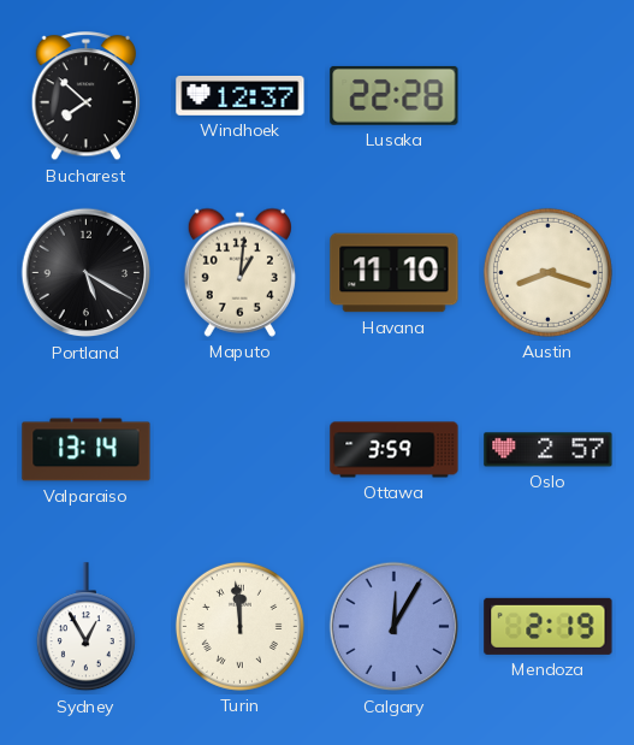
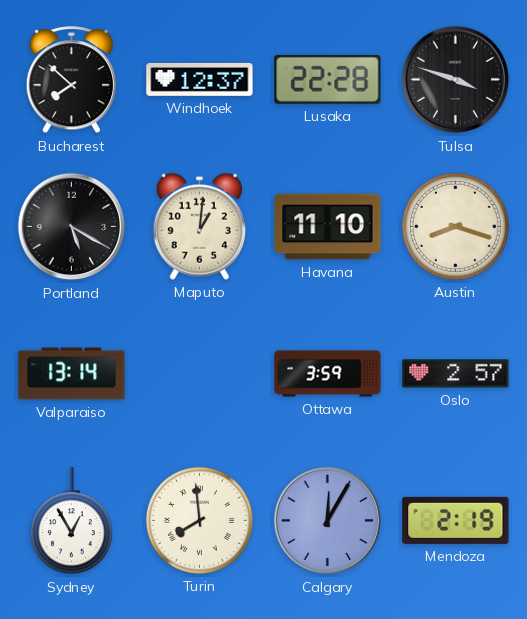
Tulsa: none -> 3:48
Turin: 11:59 -> 7:59
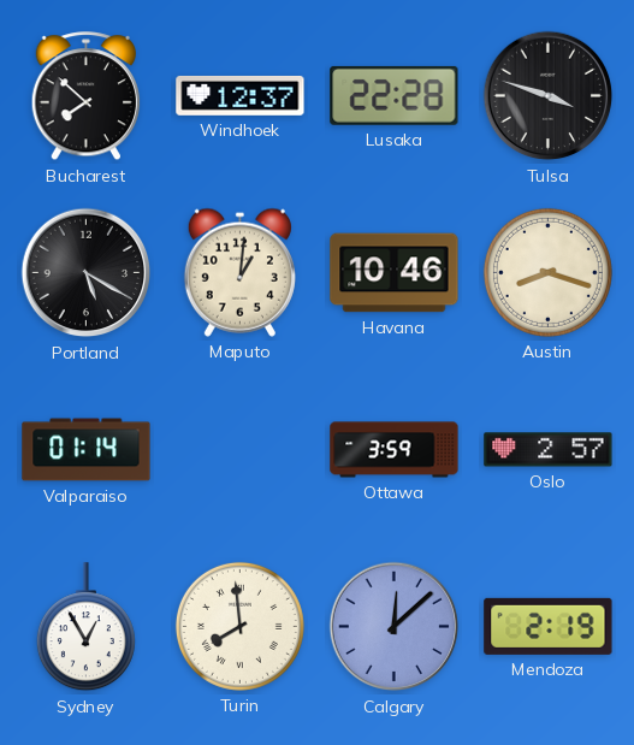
Havana: 11:10 -> 10:46
Valparaiso: 13:14 -> 01:14
Calgary: 12:05 -> 12:08
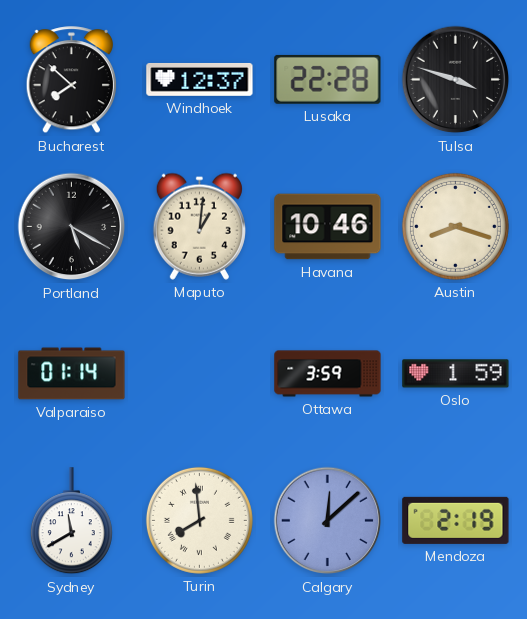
Oslo: 2:57 -> 1:59
Sydney: 12:55 -> 11:40
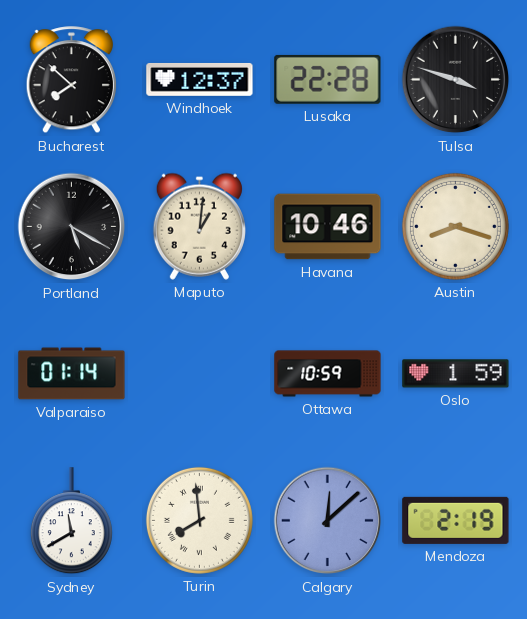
Ottawa: 3:59 -> 10:59
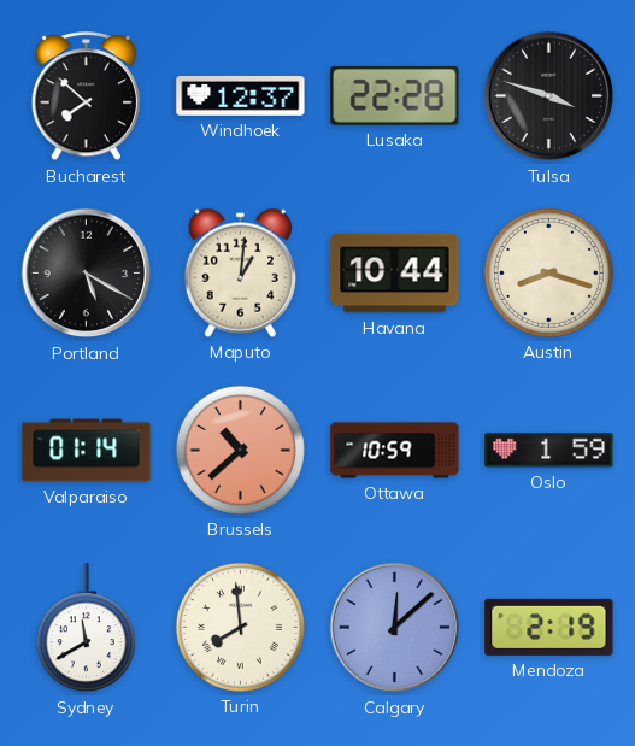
Havana: 10:46 -> 10:44
Brussels: none -> 10:38
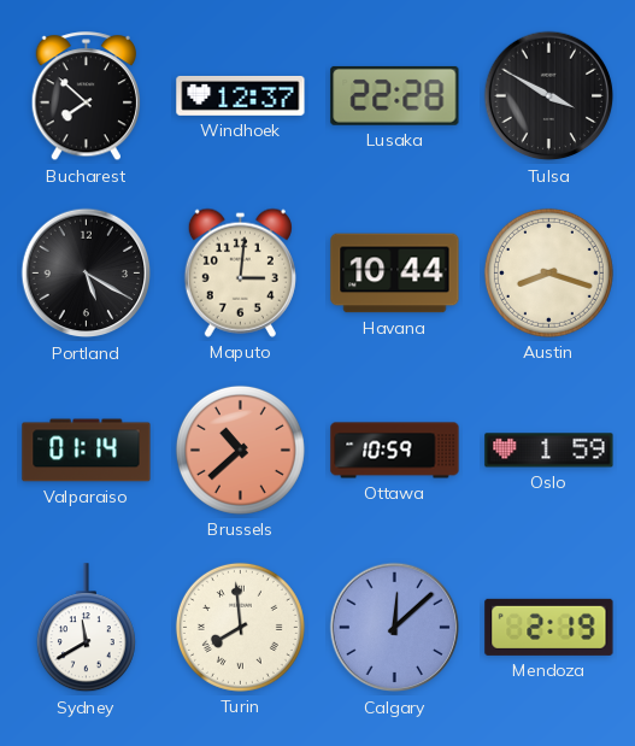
Tulsa: 3:48 -> 3:50
Maputo: 1:01 -> 3:01
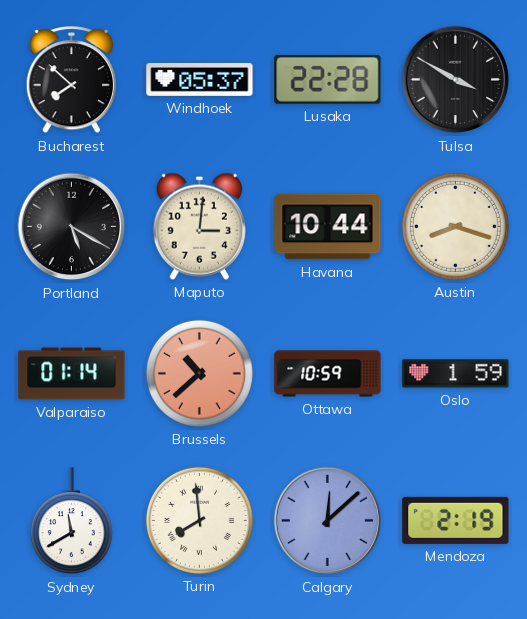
Windhoek: 12:37 -> 05:37
